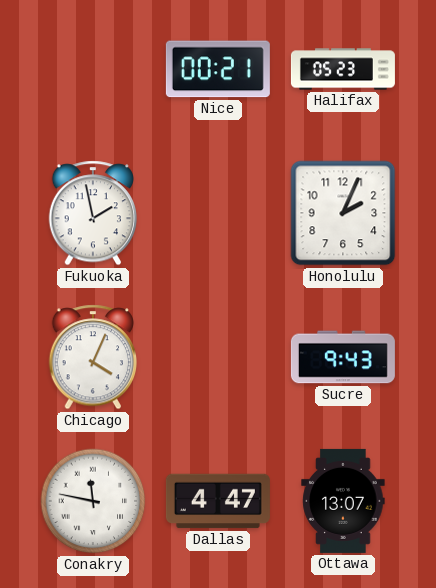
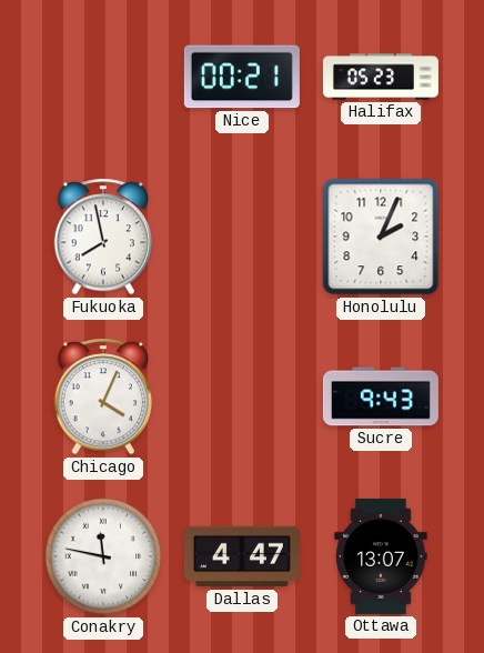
Fukuoka: 1:58 -> 7:58
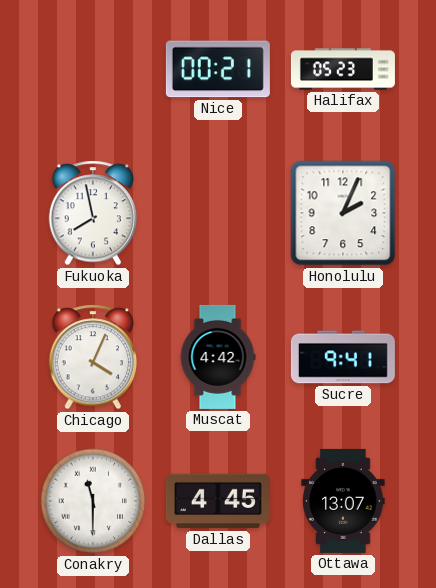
Muscat: none -> 4:42
Sucre: 9:43 -> 9:41
Conakry: 11:47 -> 11:30
Dallas: 4:47 -> 4:45
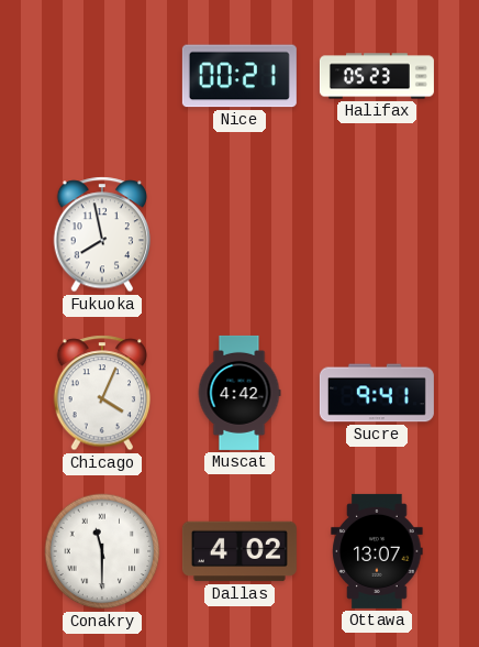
Honolulu: 2:04 -> none
Dallas: 4:45 -> 4:02
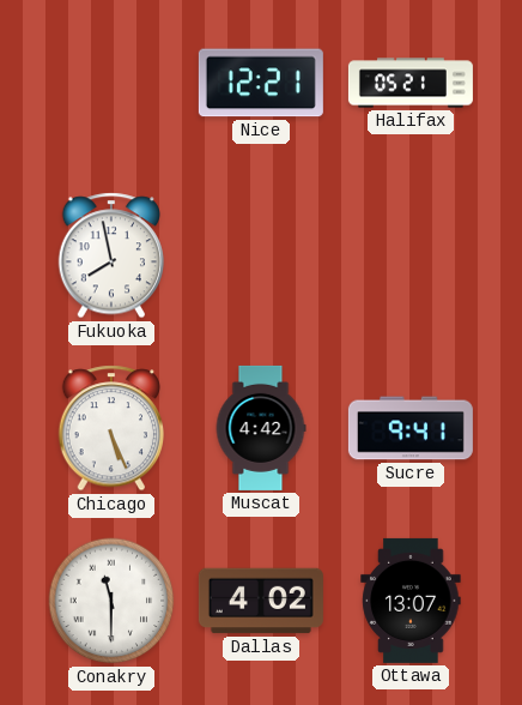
Nice: 00:21 -> 12:21
Halifax: 05:23 -> 05:21
Chicago: 4:04 -> 5:26
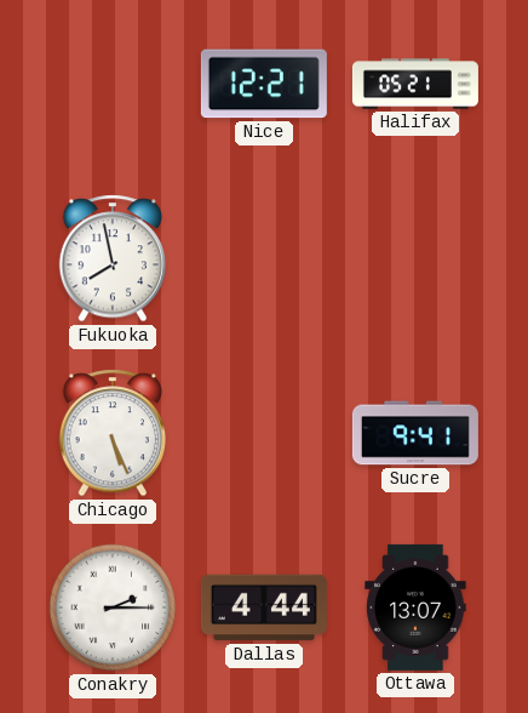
Muscat: 4:42 -> none
Conakry: 11:30 -> 2:15
Dallas: 4:02 -> 4:44
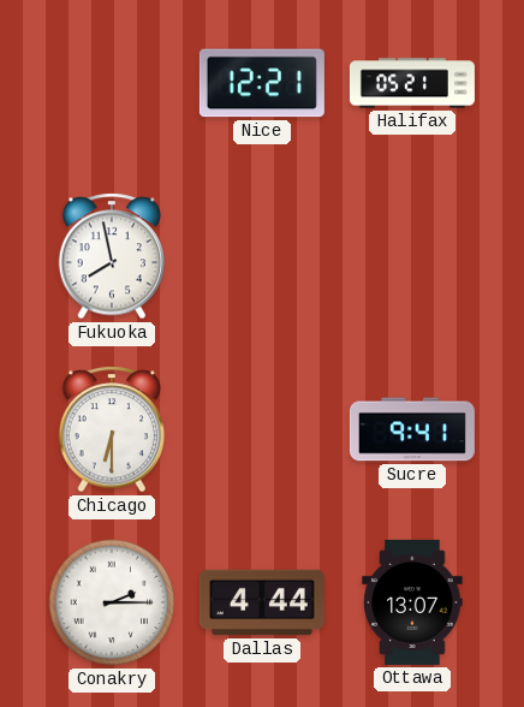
Chicago: 5:26 -> 6:30
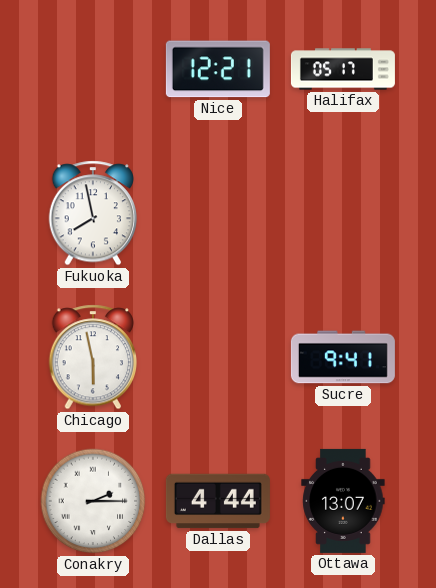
Halifax: 05:21 -> 05:17
Chicago: 6:30 -> 5:58
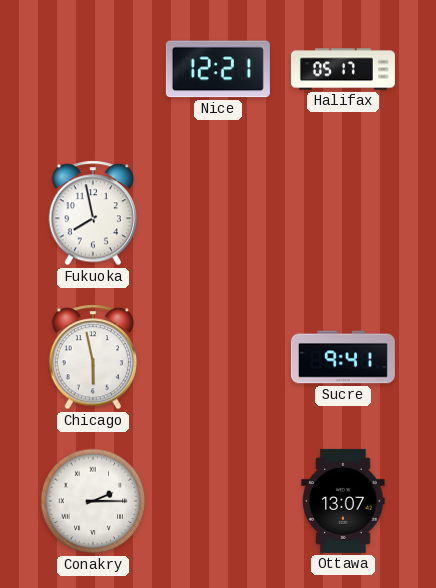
Dallas: 4:44 -> none
